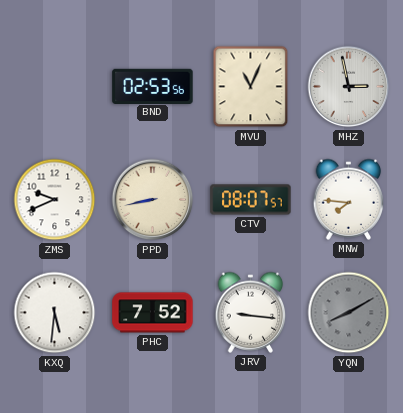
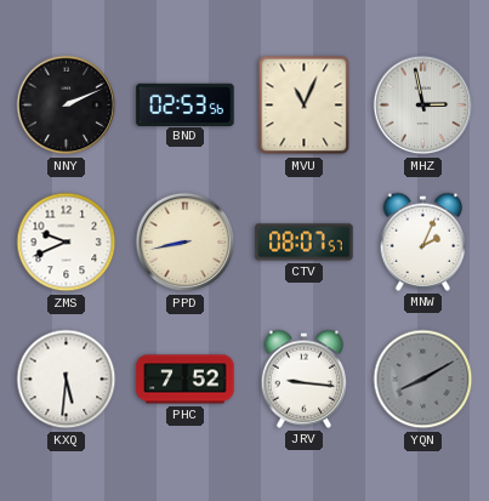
NNY: none -> 2:11
MNW: 7:46 -> 2:04
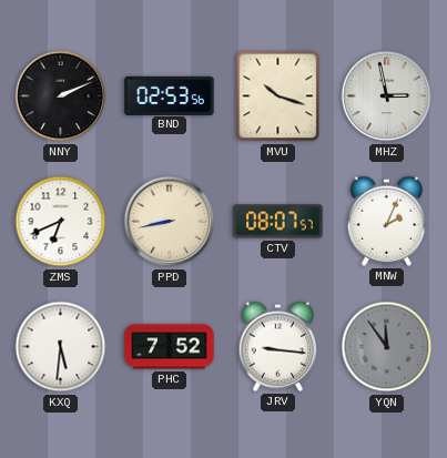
MVU: 11:04 -> 10:18
ZMS: 9:41 -> 6:41
YQN: 8:10 -> 11:54
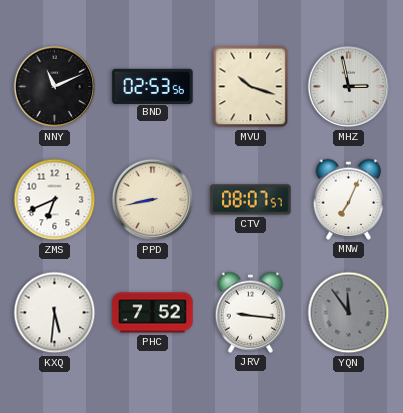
NNY: 2:11 -> 11:11
MNW: 2:04 -> 7:04
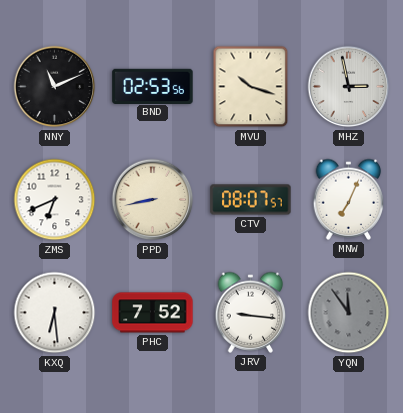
KXQ: 5:31 -> 6:29
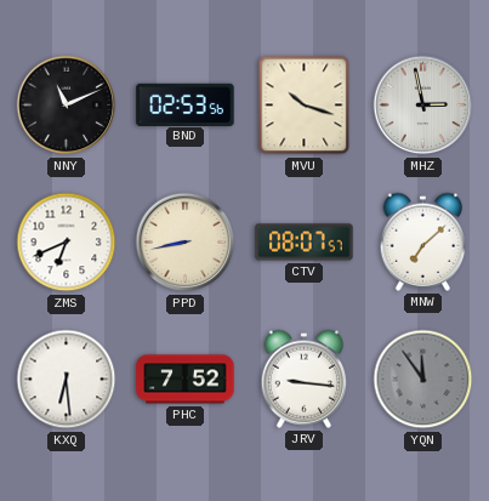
MNW: 7:04 -> 7:08
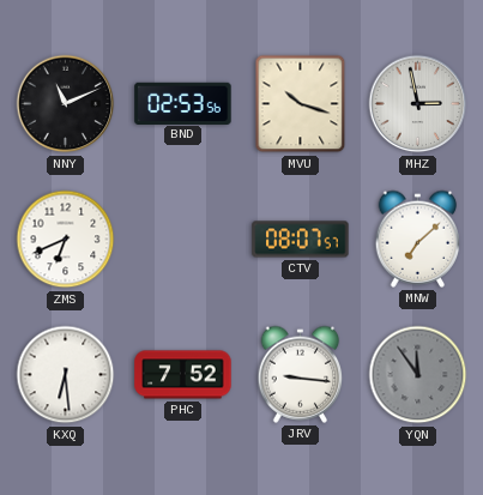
PPD: 8:43 -> none
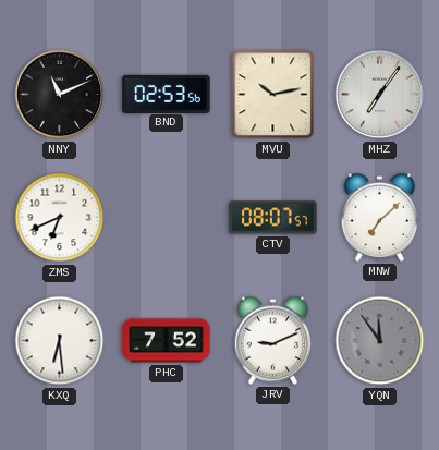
MVU: 10:18 -> 10:13
MHZ: 2:58 -> 7:06
JRV: 9:16 -> 9:11
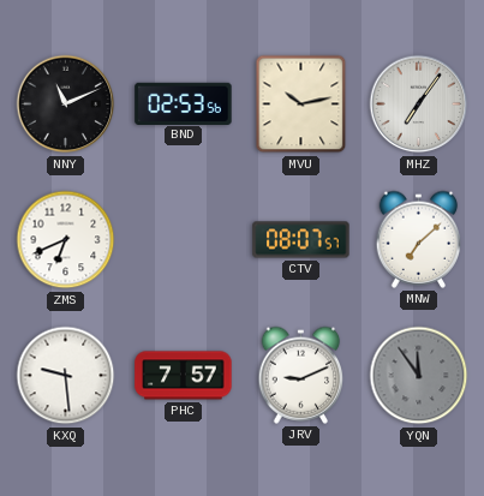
KXQ: 6:29 -> 9:29
PHC: 7:52 -> 7:57
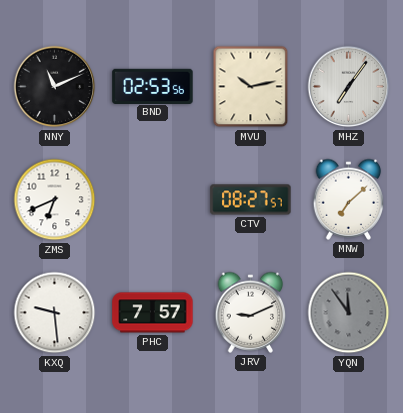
CTV: 08:07 -> 08:27
